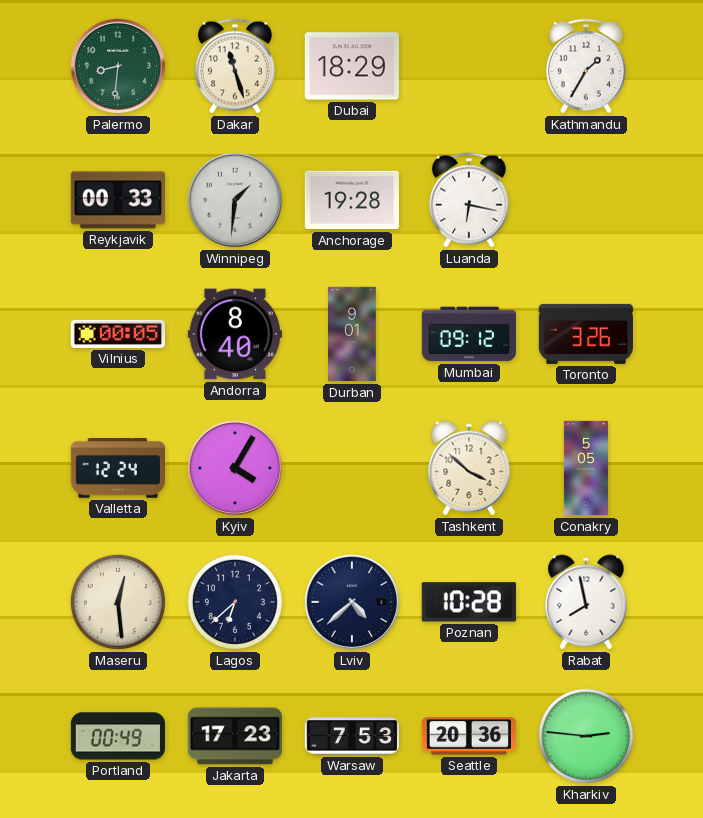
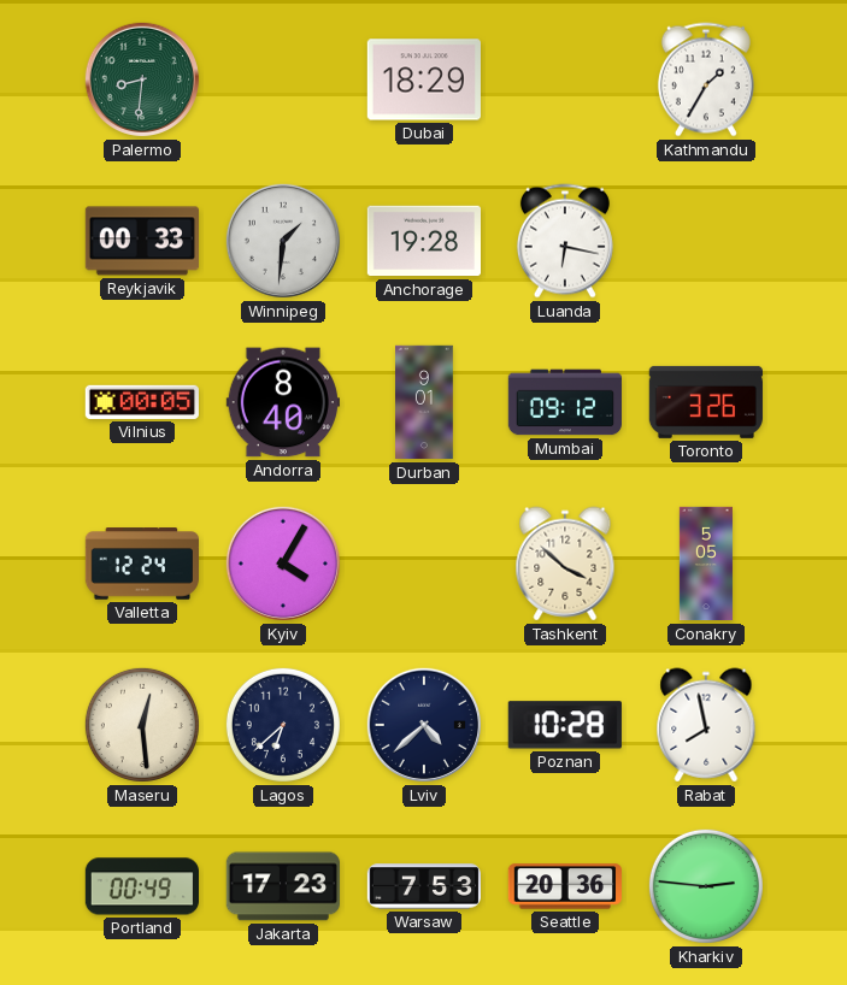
Dakar: 11:27 -> none
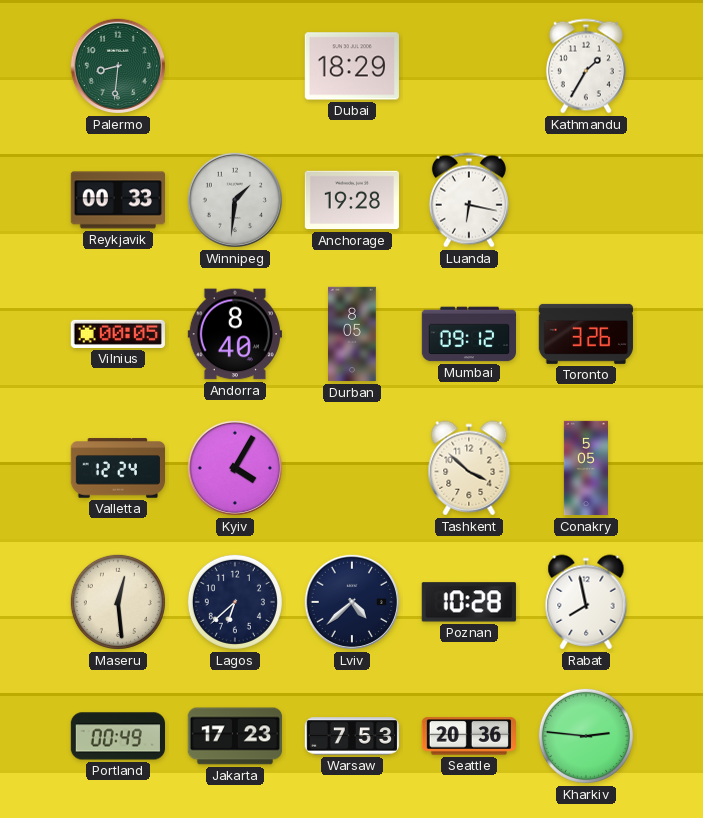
Durban: 9:01 -> 8:05
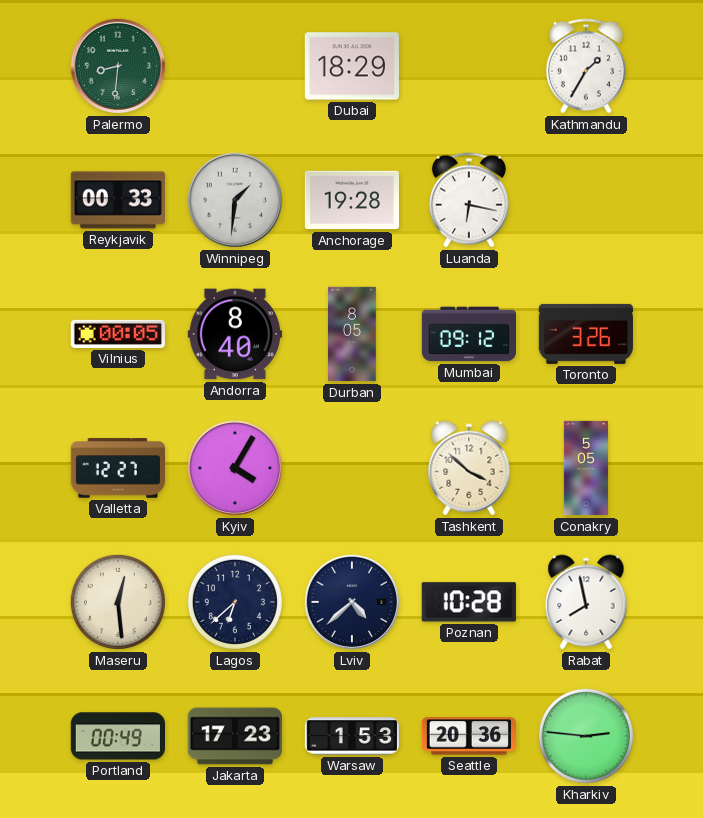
Valletta: 12:24 -> 12:27
Warsaw: 7:53 -> 1:53
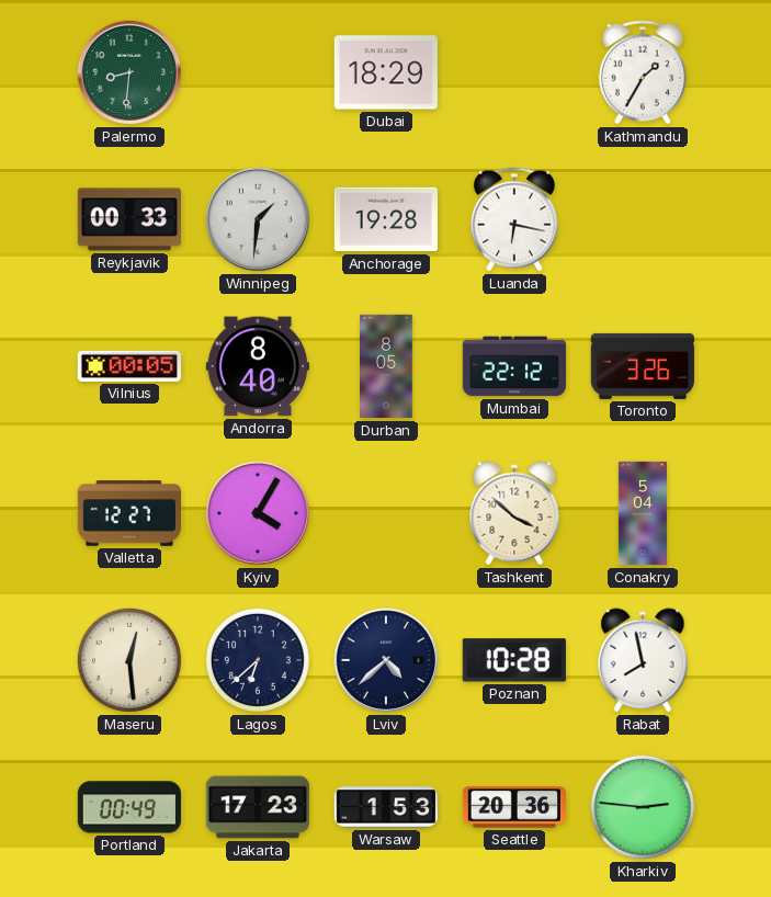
Mumbai: 09:12 -> 22:12
Conakry: 5:05 -> 5:04
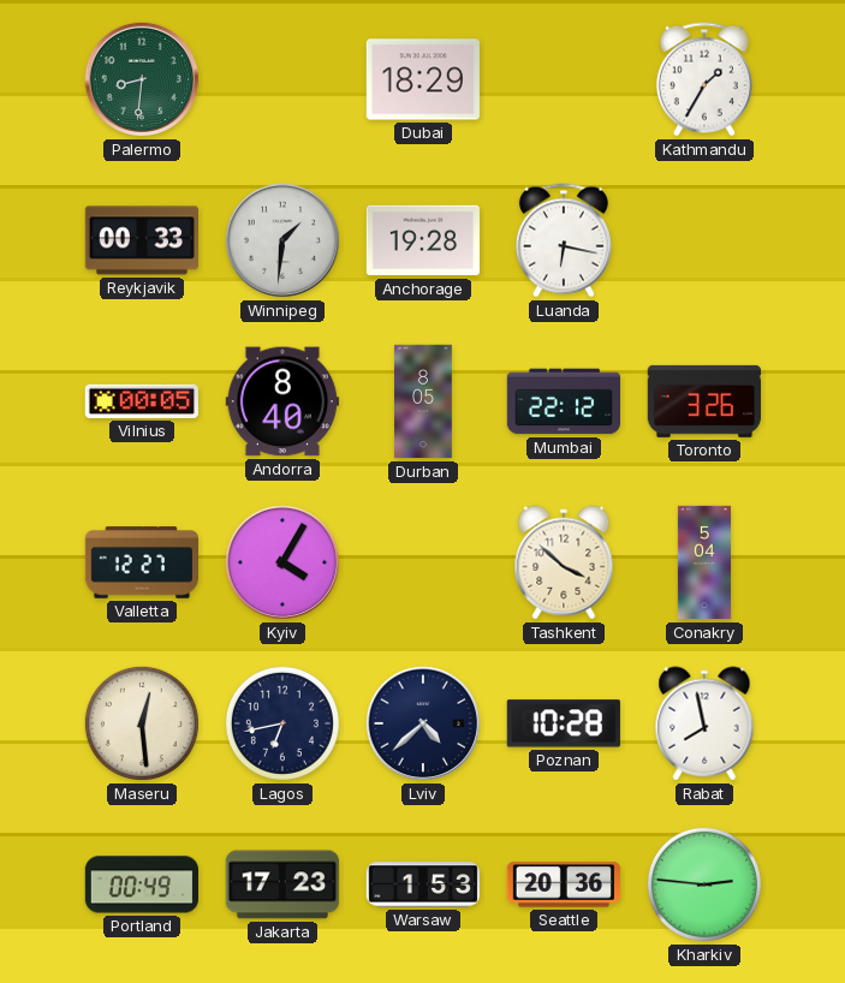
Lagos: 6:38 -> 6:43
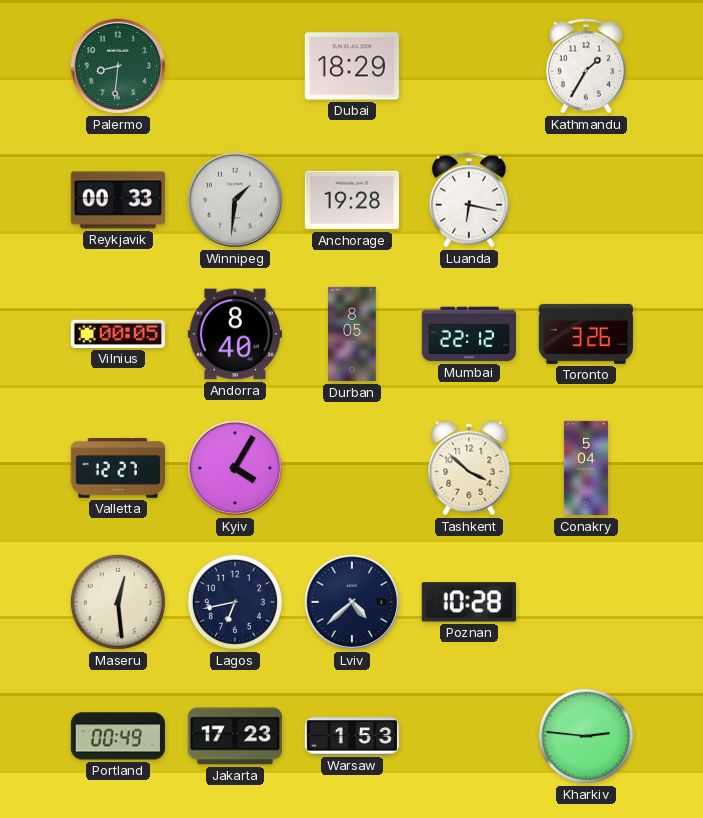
Rabat: 7:58 -> none
Seattle: 20:36 -> none
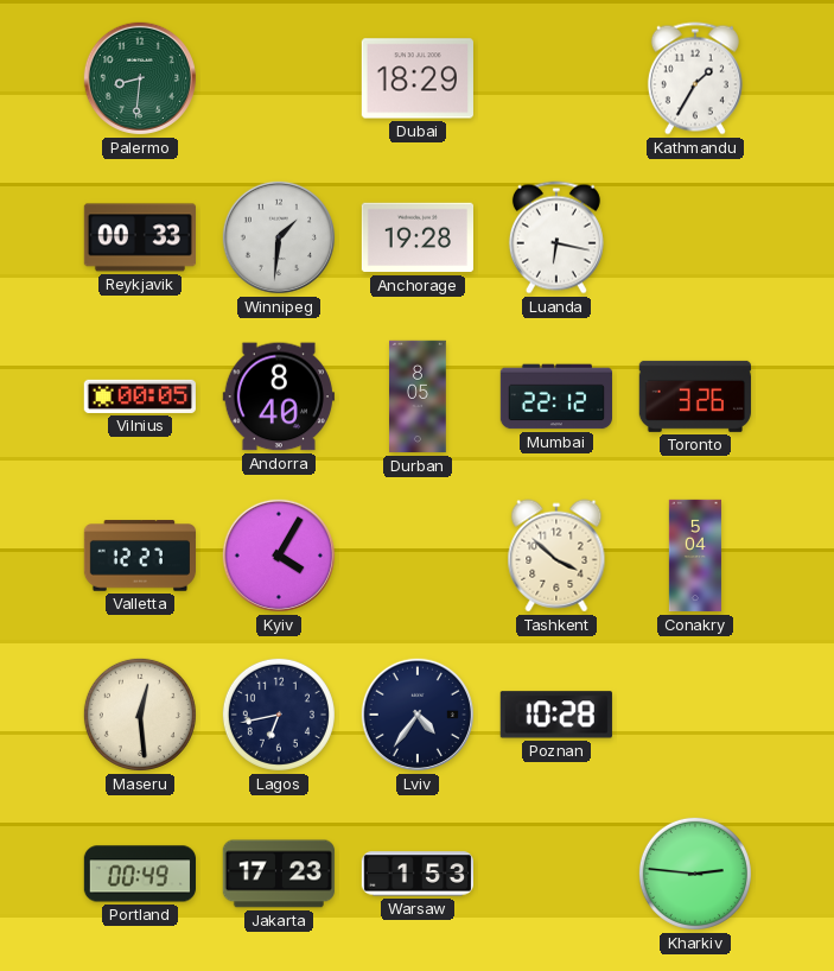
Lviv: 4:38 -> 4:36
